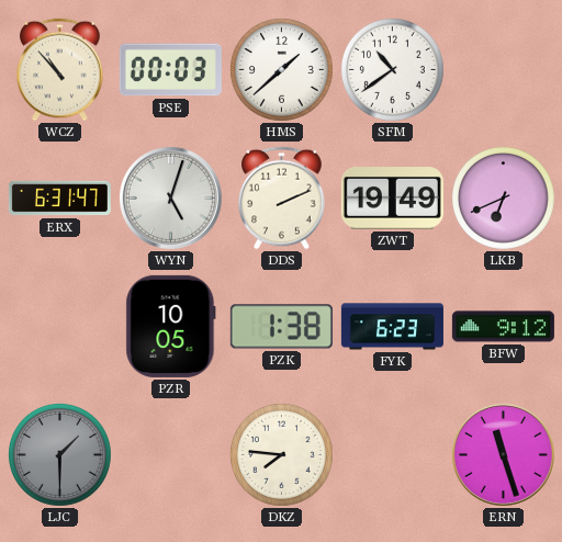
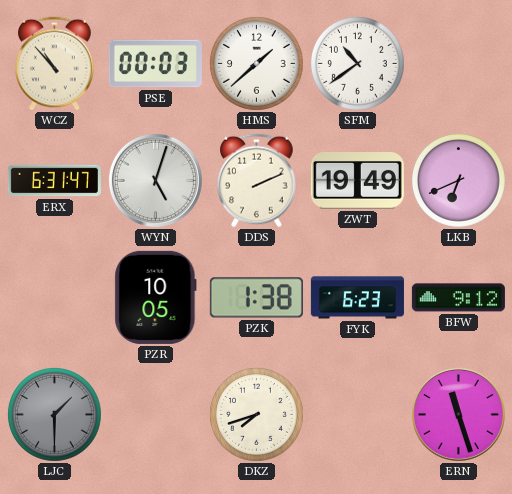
DKZ: 7:46 -> 7:42
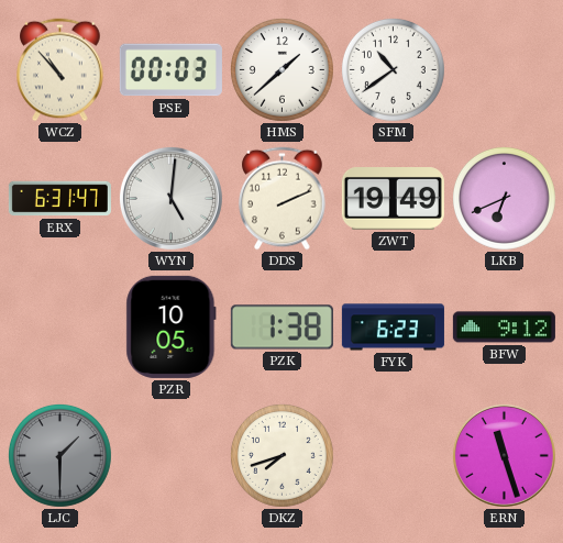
WYN: 5:03 -> 5:01
